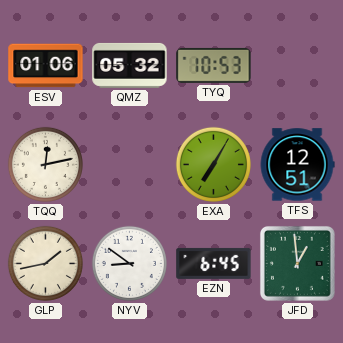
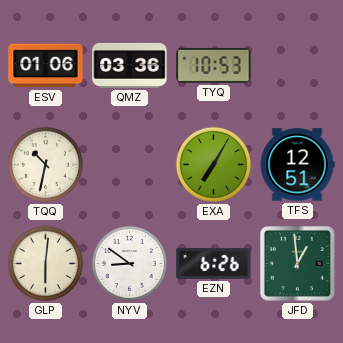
QMZ: 05:32 -> 03:36
TQQ: 12:13 -> 10:32
GLP: 1:43 -> 6:01
EZN: 6:45 -> 6:26
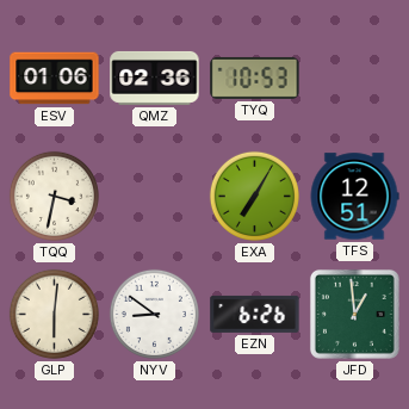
QMZ: 03:36 -> 02:36
TQQ: 10:32 -> 3:32
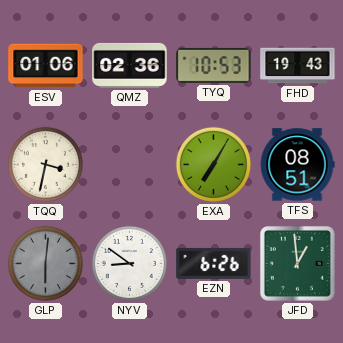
FHD: none -> 19:43
TFS: 12:51 -> 08:51
GLP dial: cream -> grey
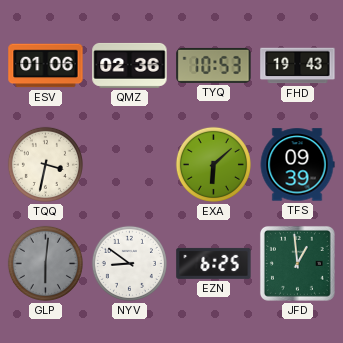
EXA: 7:05 -> 6:08
TFS: 08:51 -> 09:39
EZN: 6:26 -> 6:25
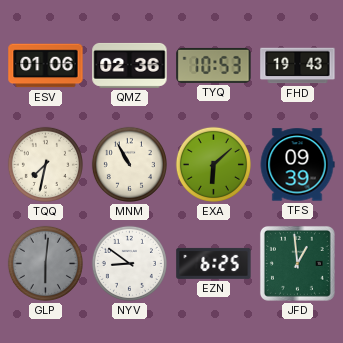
TQQ: 3:32 -> 7:32
MNM: none -> 10:55
